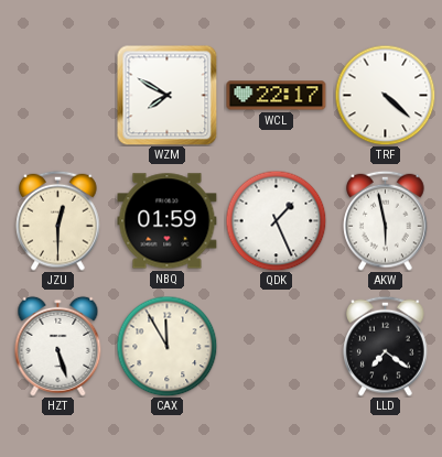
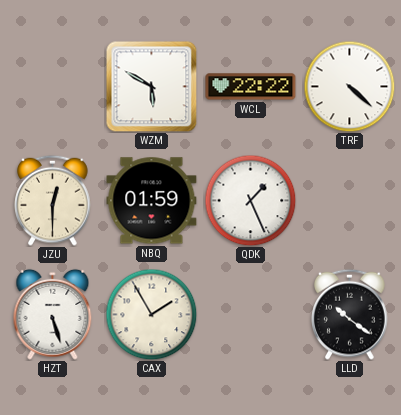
WZM: 7:50 -> 5:50
WCL: 22:17 -> 22:22
AKW: 5:58 -> none
CAX: 11:55 -> 1:55
LLD: 7:21 -> 10:21
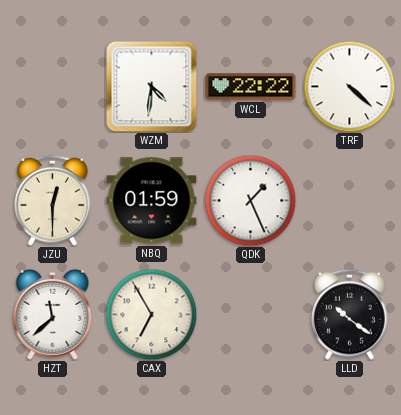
WZM: 5:50 -> 4:31
HZT: 5:27 -> 11:38
CAX: 1:55 -> 6:55
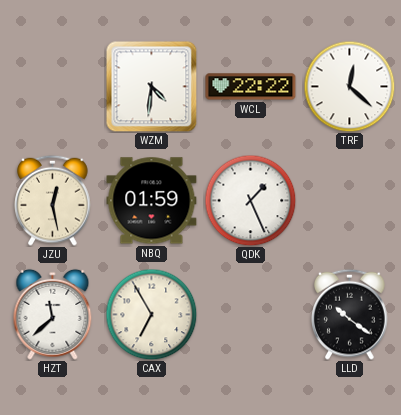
TRF: 4:22 -> 12:22
JZU: 12:30 -> 12:28
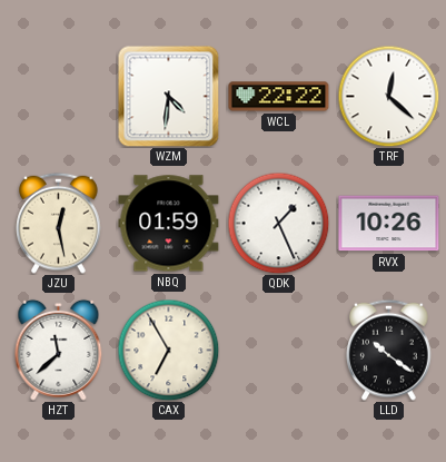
RVX: none -> 10:26
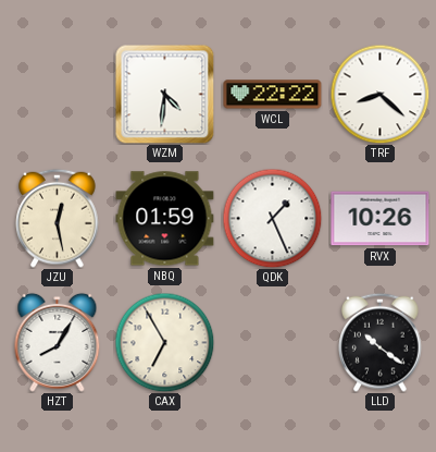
TRF: 12:22 -> 8:22
HZT: 11:38 -> 8:05
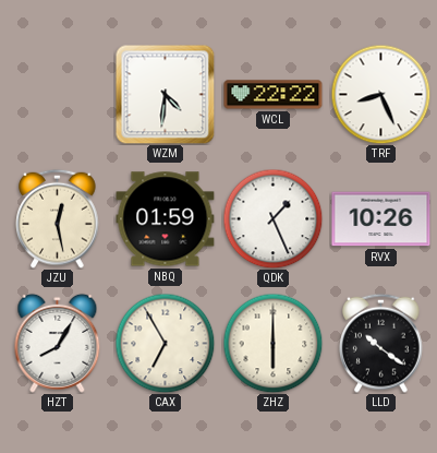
TRF: 8:22 -> 8:26
ZHZ: none -> 6:00
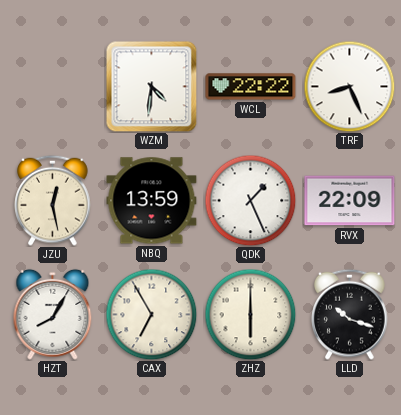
NBQ: 01:59 -> 13:59
RVX: 10:26 -> 22:09
LLD: 10:21 -> 10:18
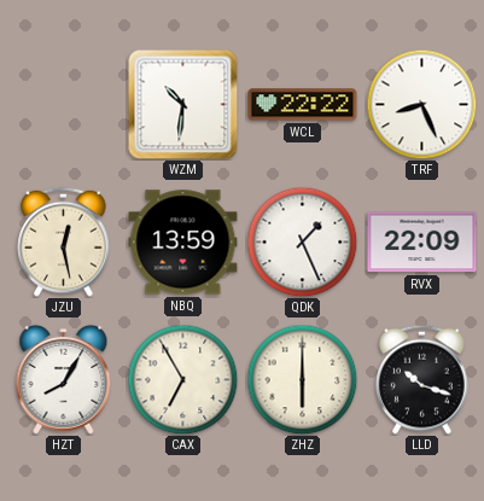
WZM: 4:31 -> 10:31
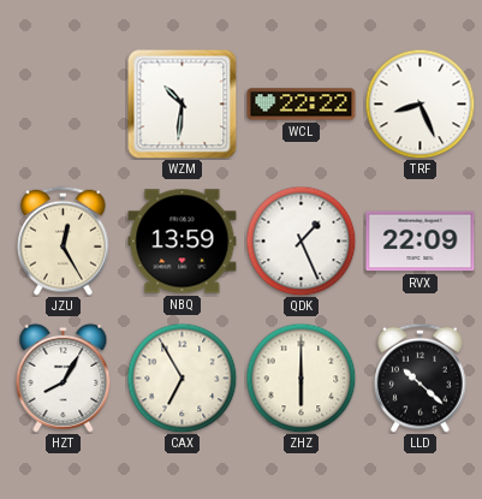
JZU: 12:28 -> 12:25
LLD: 10:18 -> 10:22
